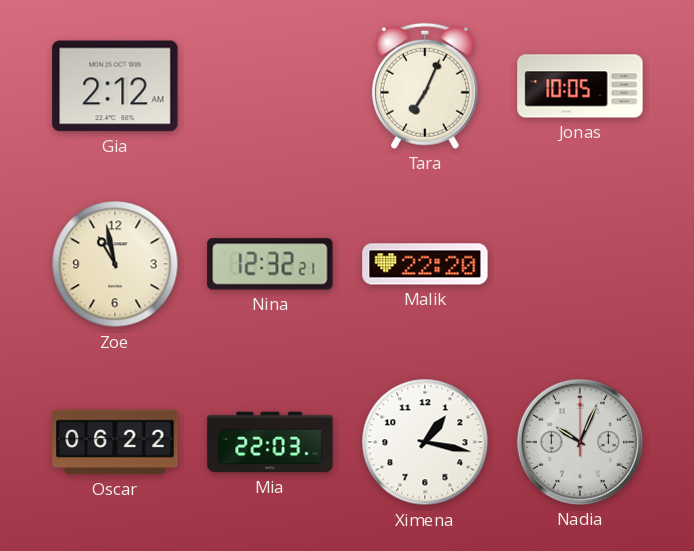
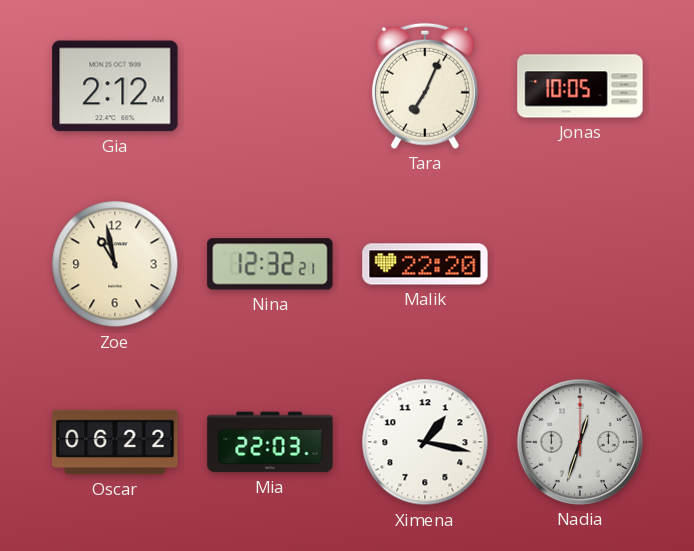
Nadia: 10:04 -> 12:33
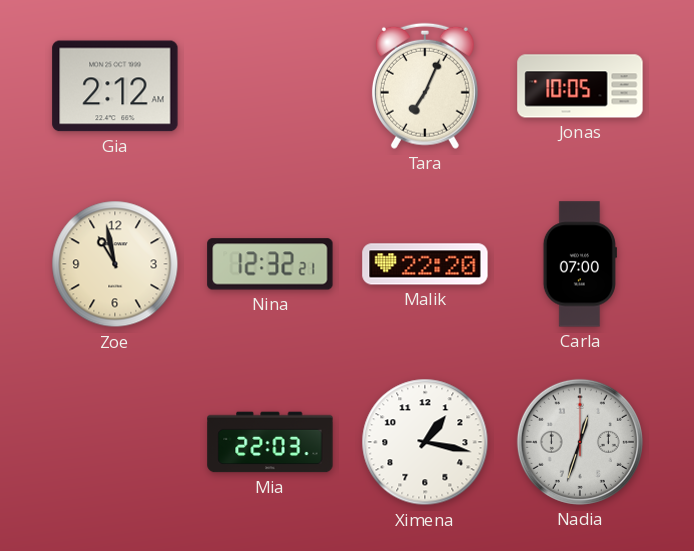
Carla: none -> 07:00
Oscar: 06:22 -> none
